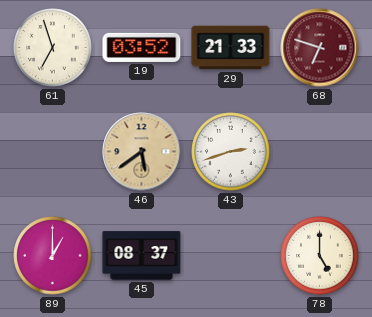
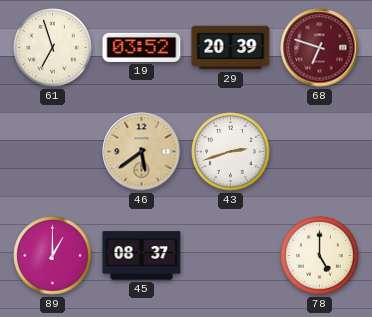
29: 21:33 -> 20:39
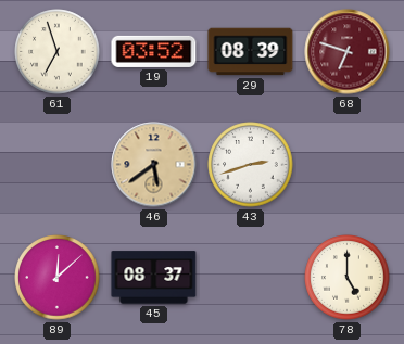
29: 20:39 -> 08:39
89: 1:00 -> 12:08
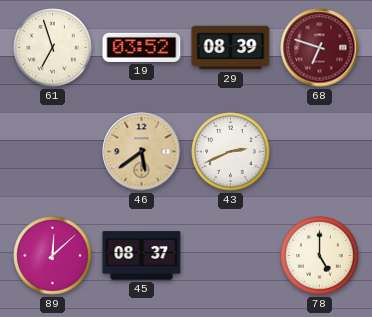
43: 2:42 -> 2:41
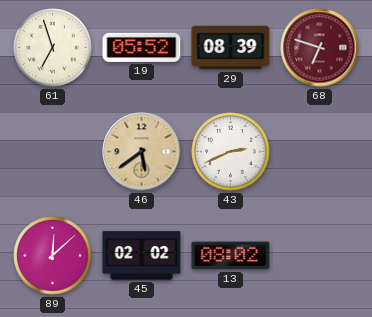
19: 03:52 -> 05:52
45: 08:37 -> 02:02
13: none -> 08:02
78: 5:00 -> none
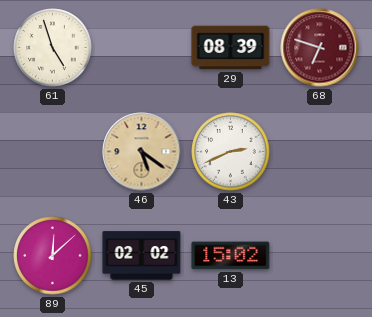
61: 6:57 -> 4:57
19: 05:52 -> none
46: 5:39 -> 5:21
13: 08:02 -> 15:02
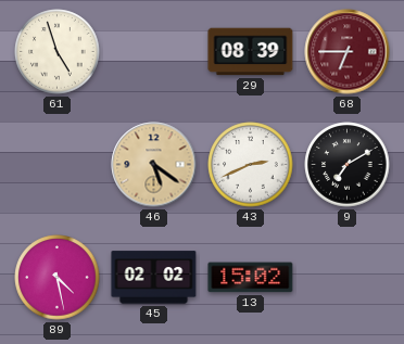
68: 6:48 -> 6:45
9: none -> 7:10
89: 12:08 -> 4:28
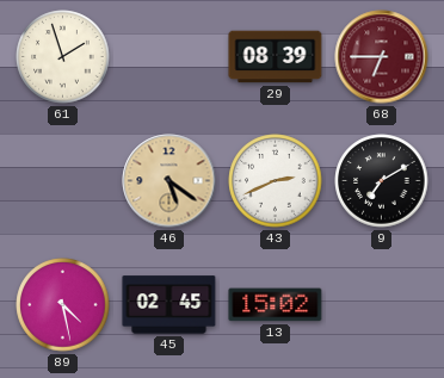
61: 4:57 -> 1:57
45: 02:02 -> 02:45
